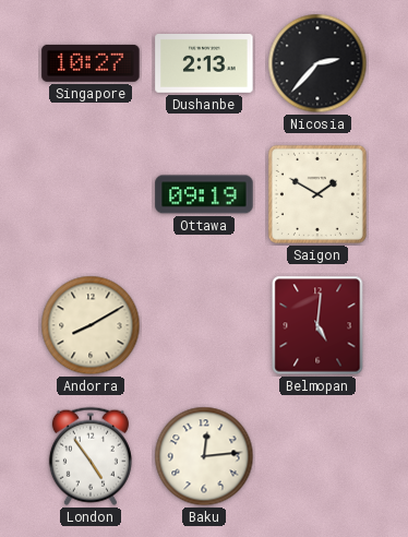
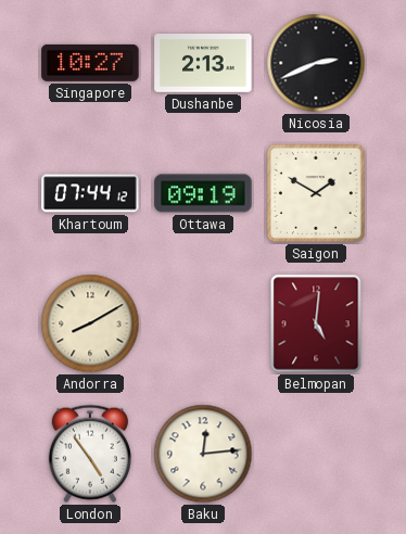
Nicosia: 2:37 -> 2:41
Khartoum: none -> 07:44
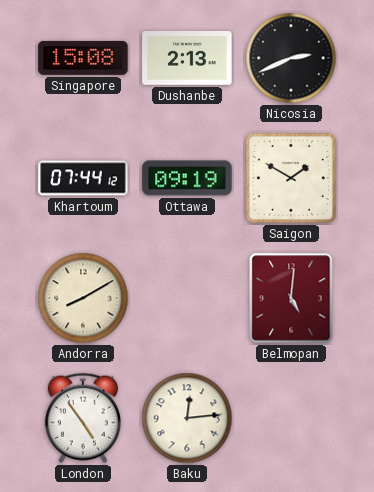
Singapore: 10:27 -> 15:08
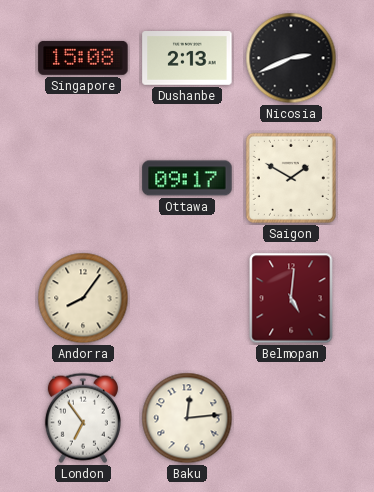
Khartoum: 07:44 -> none
Ottawa: 09:19 -> 09:17
Andorra: 8:10 -> 8:06
London: 4:54 -> 6:54
